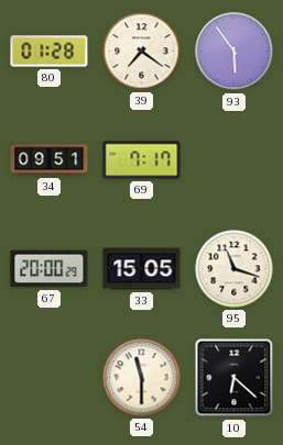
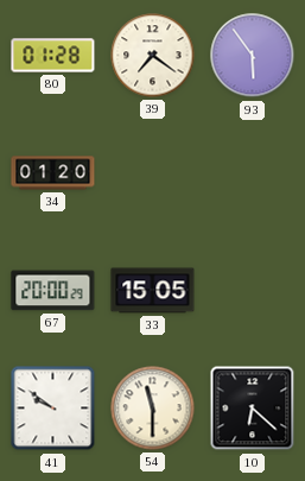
34: 09:51 -> 01:20
69: 7:17 -> none
95: 11:18 -> none
41: none -> 9:51
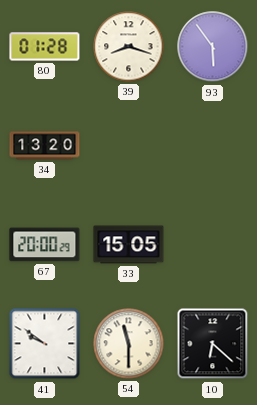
39: 7:21 -> 8:18
34: 01:20 -> 13:20
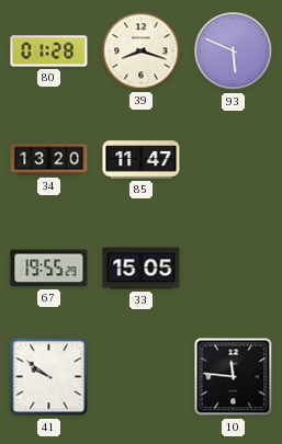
93: 5:54 -> 5:49
85: none -> 11:47
67: 20:00 -> 19:55
54: 11:30 -> none
10: 6:22 -> 11:46
